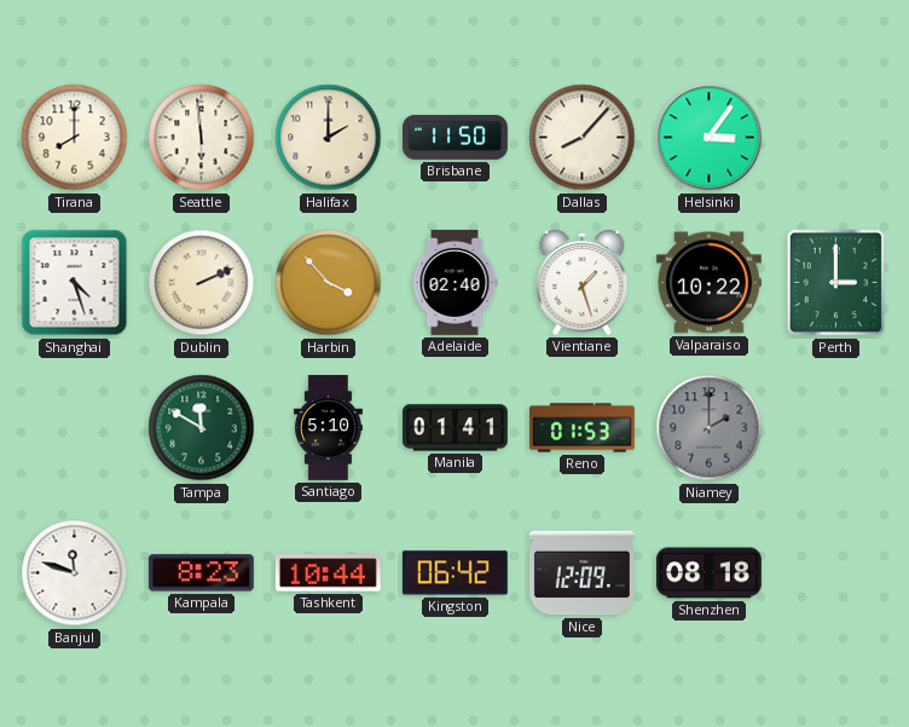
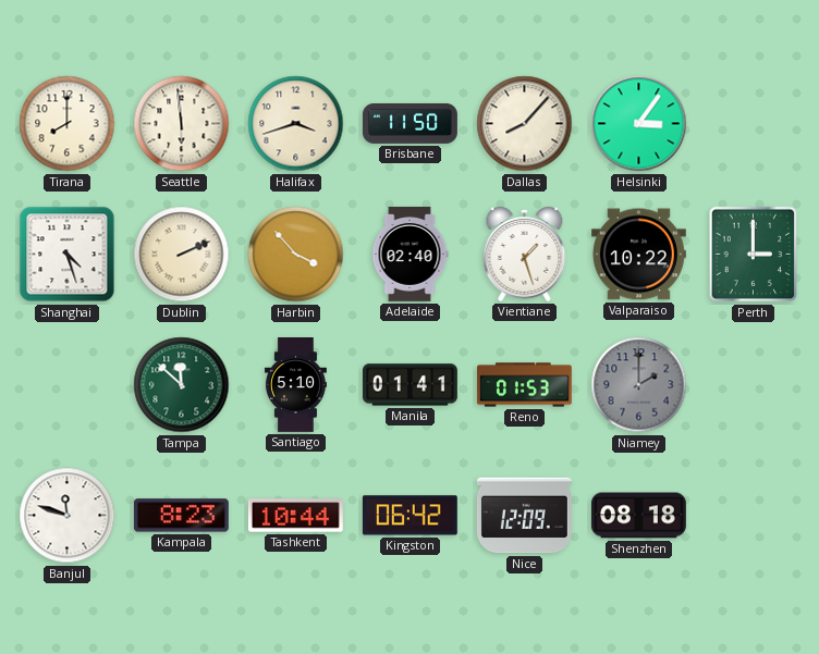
Halifax: 2:00 -> 3:42
Tampa: 11:50 -> 11:52
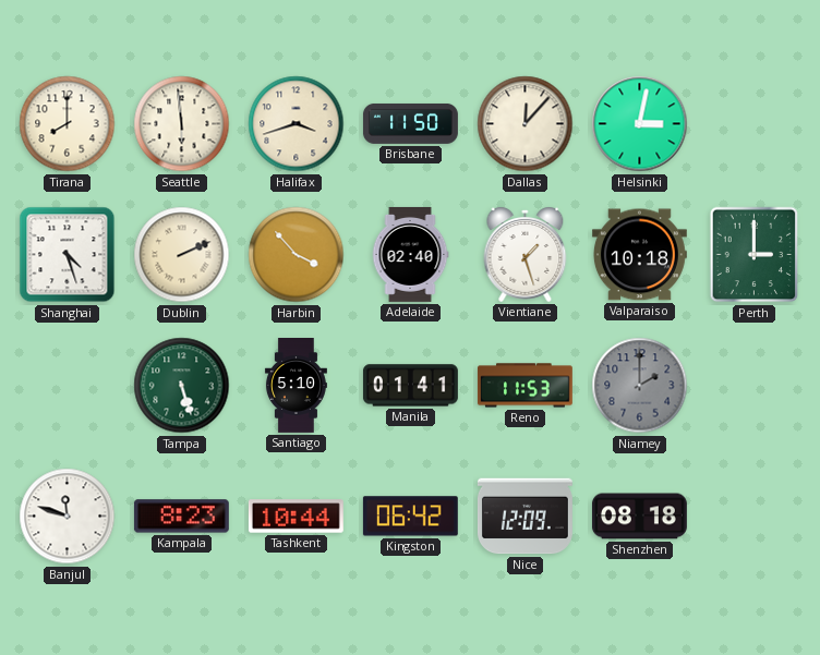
Dallas: 8:07 -> 12:07
Helsinki: 3:06 -> 3:02
Valparaiso: 10:22 -> 10:18
Tampa: 11:52 -> 5:27
Reno: 01:53 -> 11:53
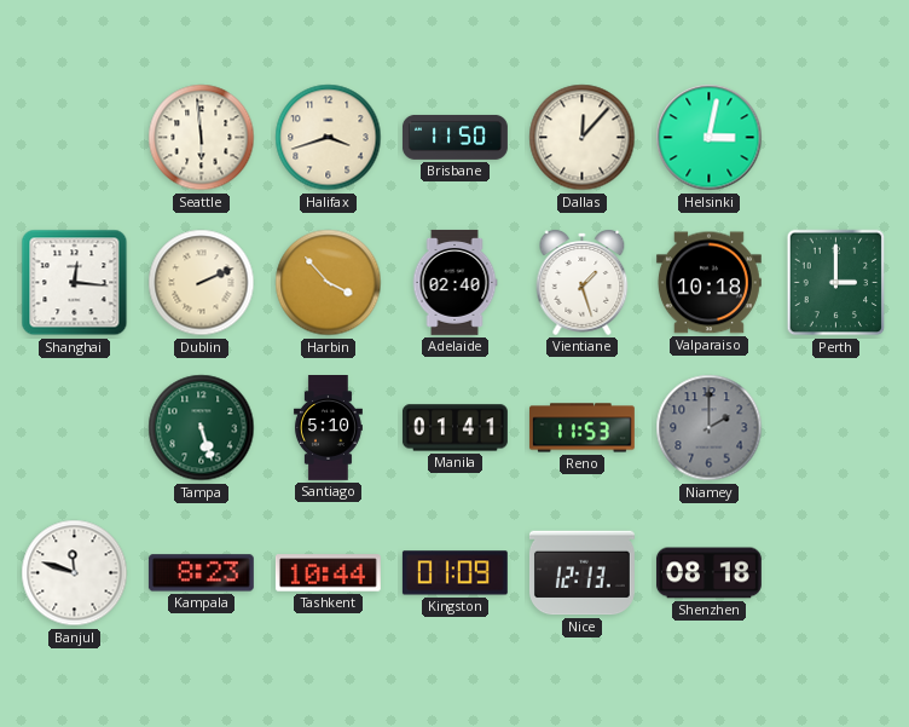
Tirana: 8:00 -> none
Shanghai: 4:27 -> 12:16
Kingston: 06:42 -> 01:09
Nice: 12:09 -> 12:13
